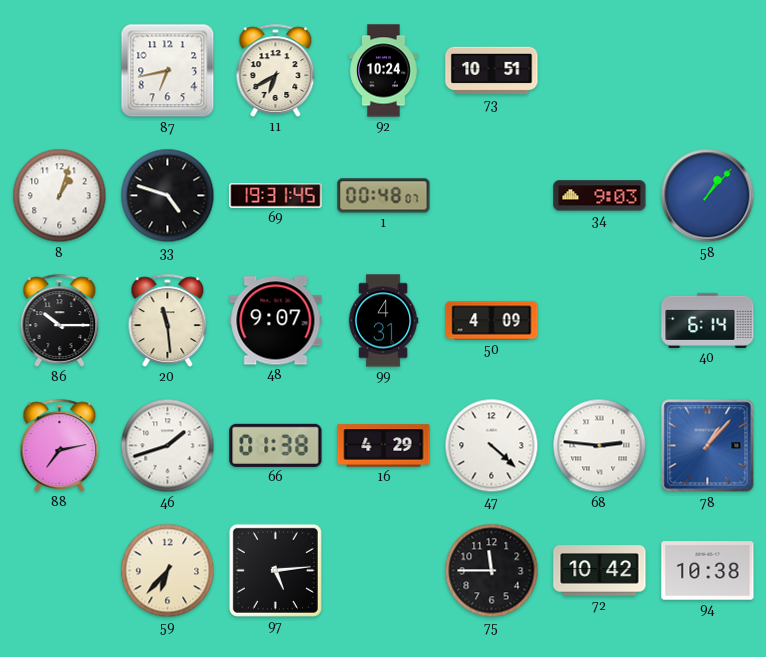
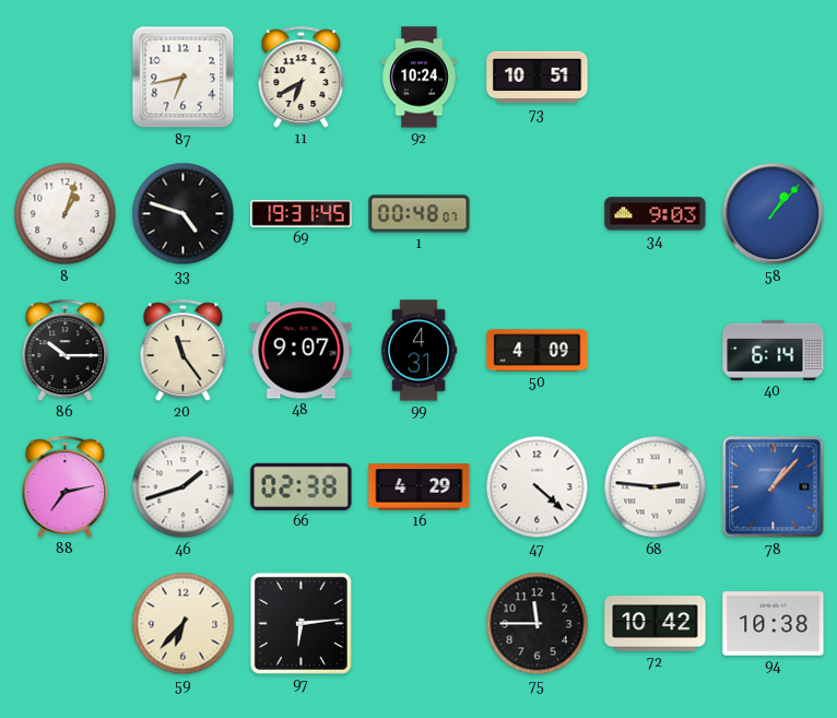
20: 11:29 -> 11:24
66: 01:38 -> 02:38
97: 5:14 -> 6:14
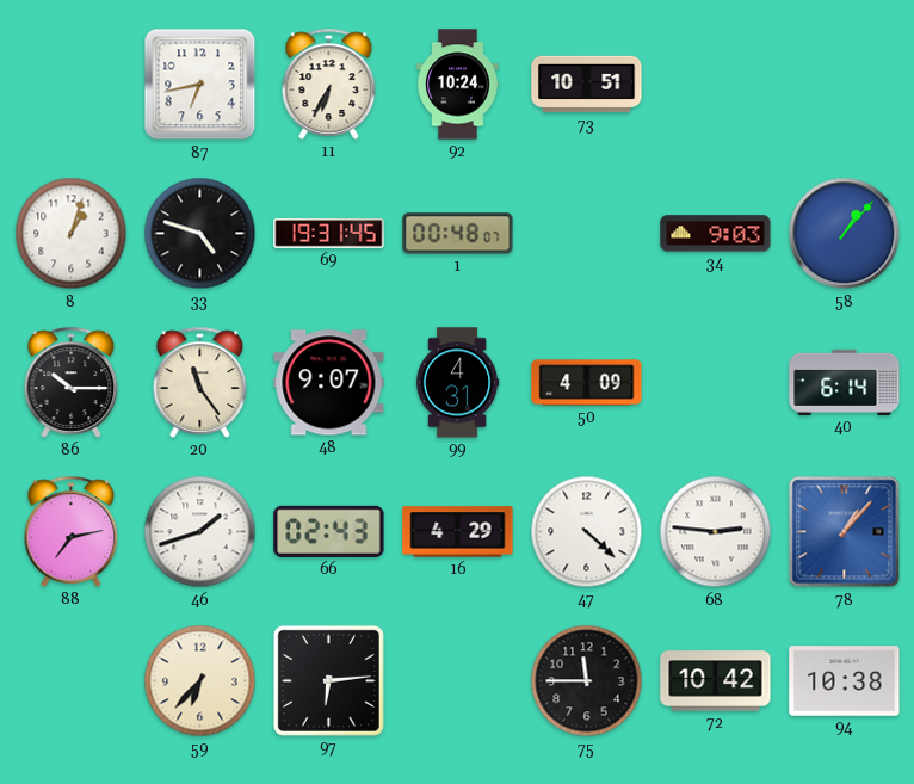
11: 6:40 -> 6:35
66: 02:38 -> 02:43
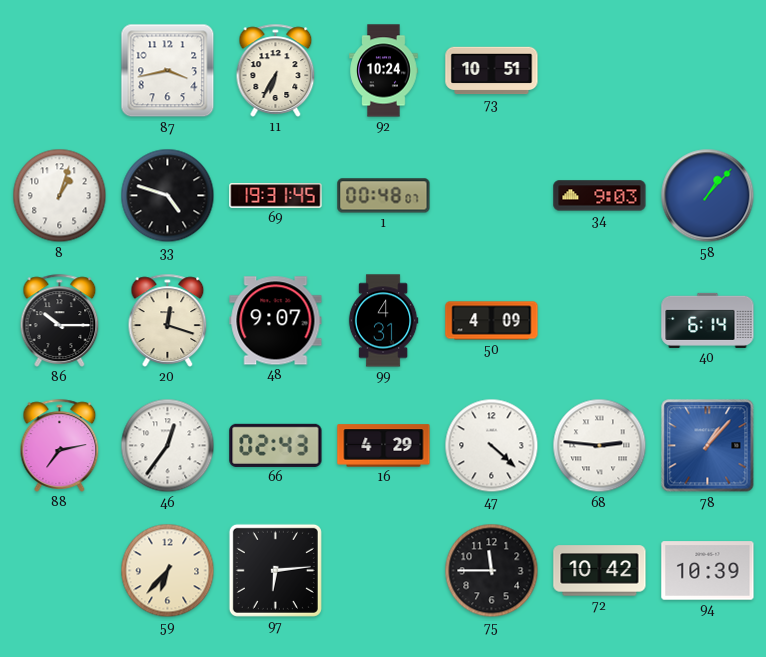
87: 6:43 -> 3:43
20: 11:24 -> 12:18
46: 1:42 -> 12:36
94: 10:38 -> 10:39
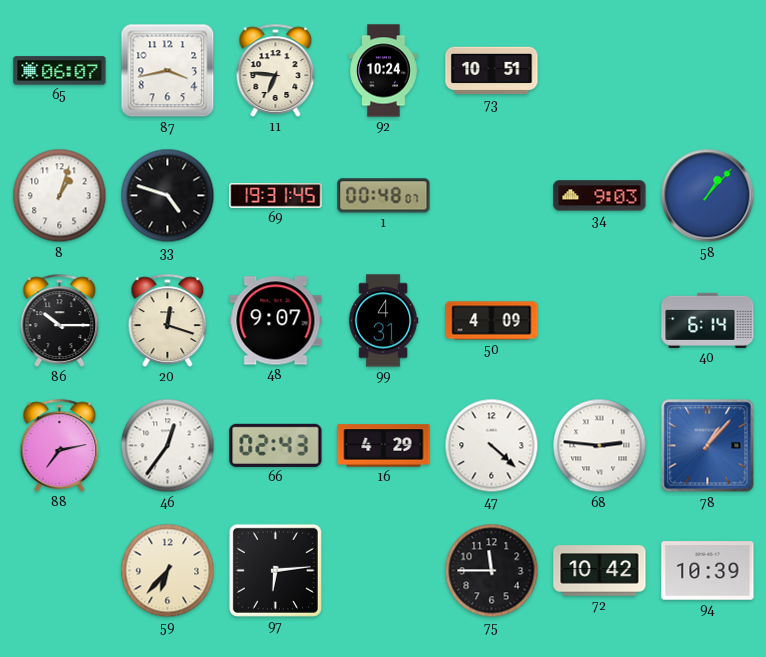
65: none -> 06:07
11: 6:35 -> 6:46
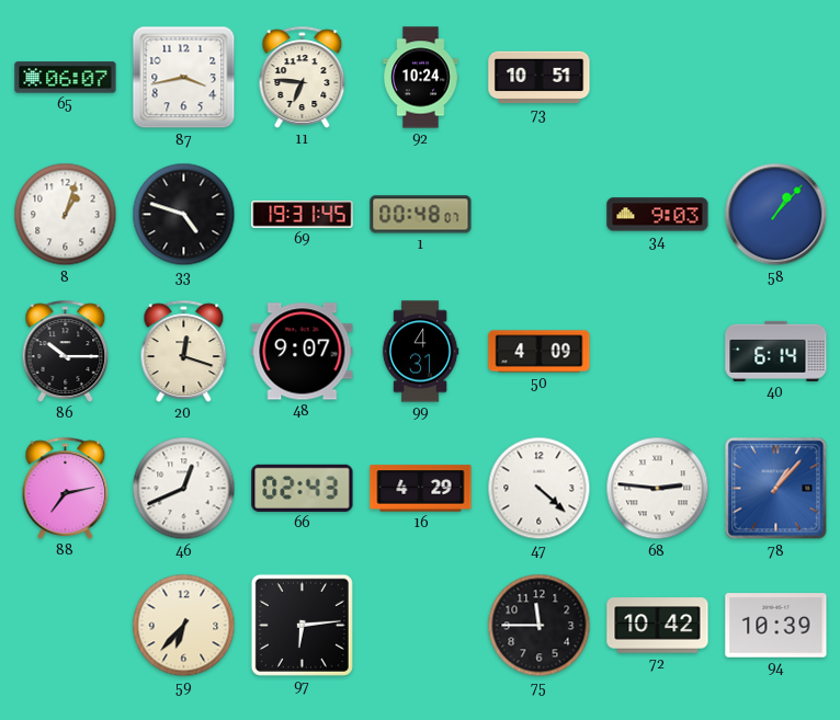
46: 12:36 -> 12:41
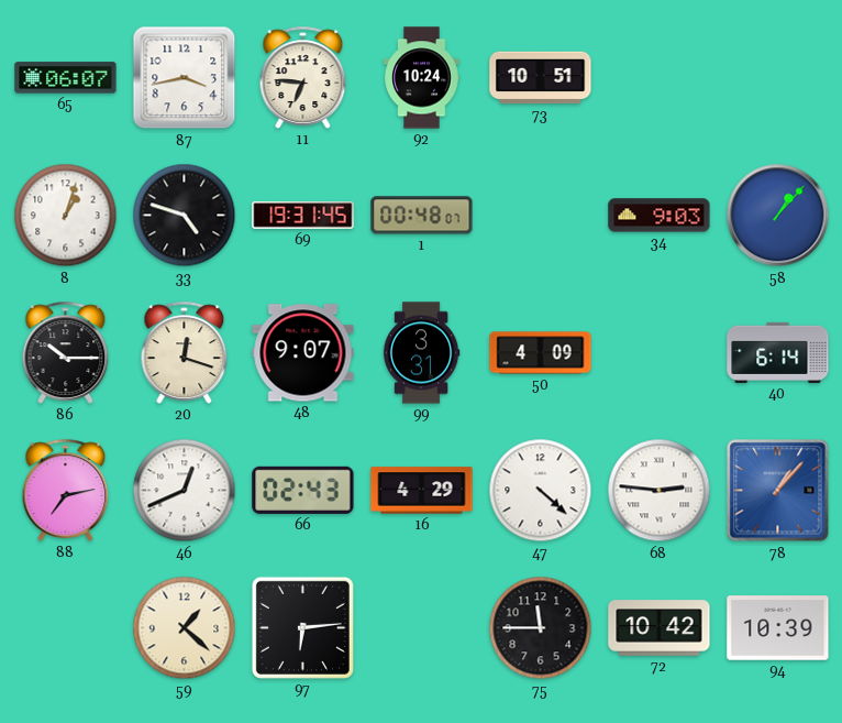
99: 4:31 -> 3:31
59: 6:37 -> 1:22
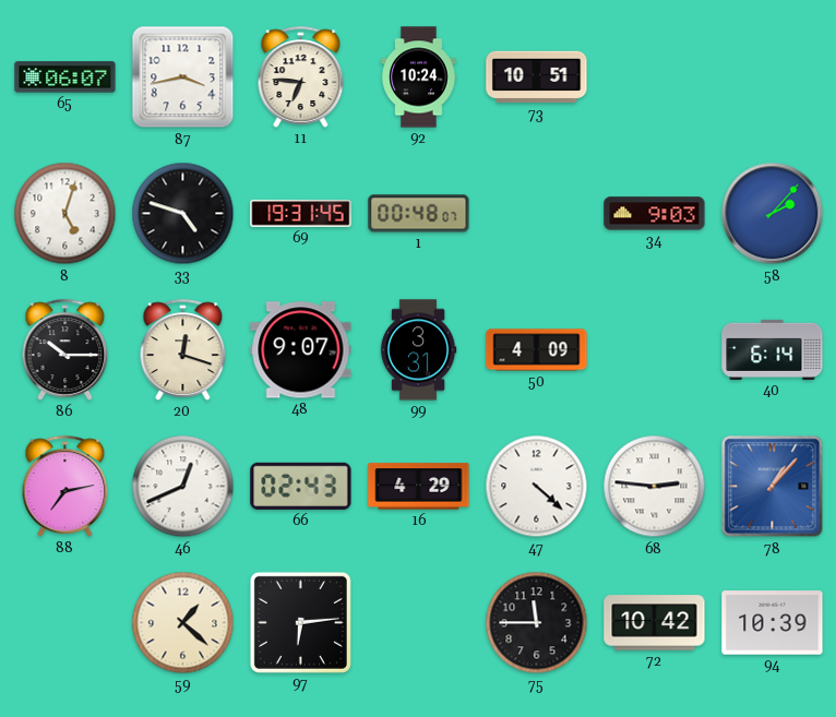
8: 1:03 -> 5:03
58: 1:07 -> 2:07
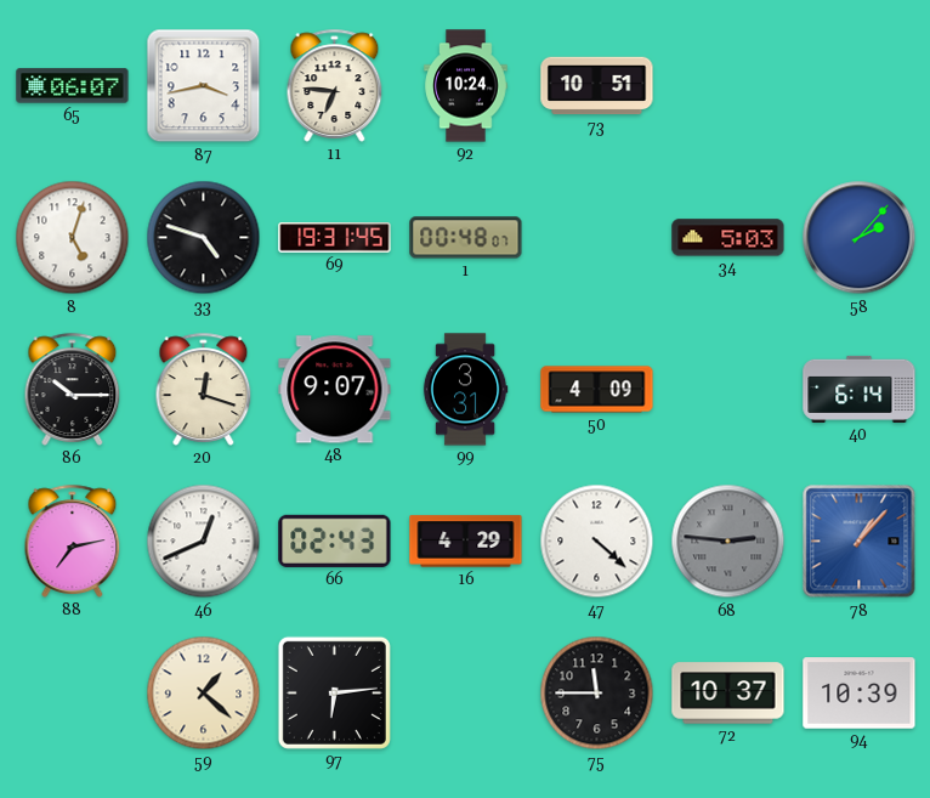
34: 9:03 -> 5:03
68 dial: white -> grey
72: 10:42 -> 10:37
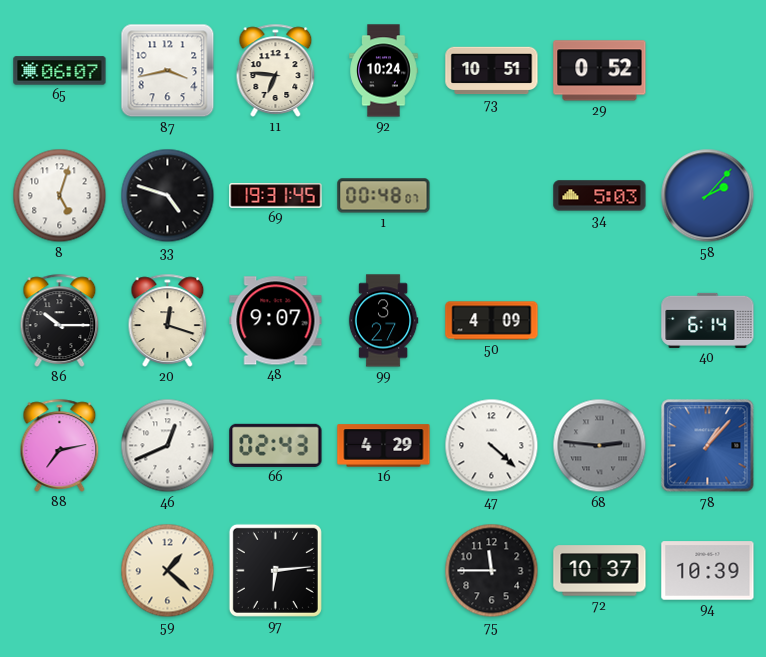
29: none -> 0:52
99: 3:31 -> 3:27
